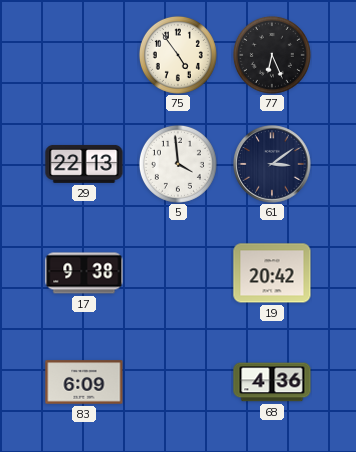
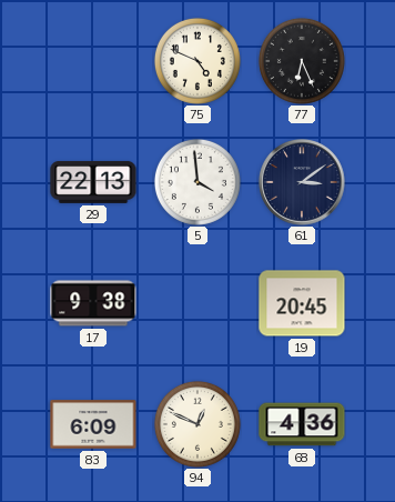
75: 4:54 -> 4:49
19: 20:42 -> 20:45
94: none -> 12:49
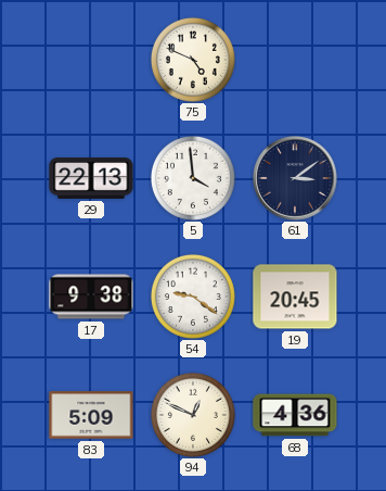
77: 6:26 -> none
54: none -> 9:21
83: 6:09 -> 5:09
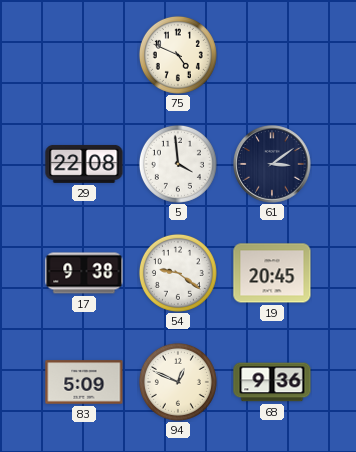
29: 22:13 -> 22:08
68: 4:36 -> 9:36
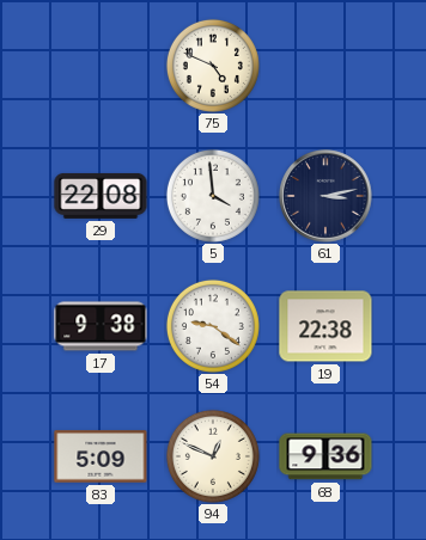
61: 3:09 -> 3:13
19: 20:45 -> 22:38
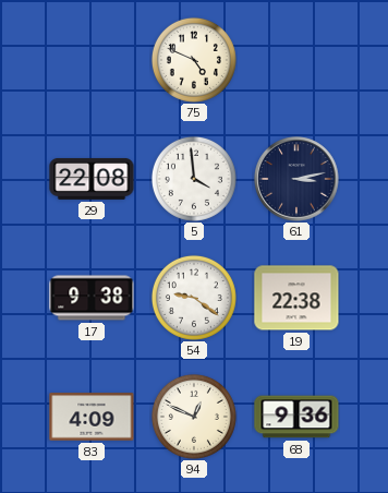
83: 5:09 -> 4:09
